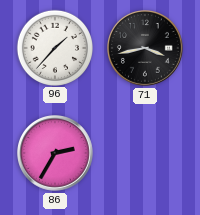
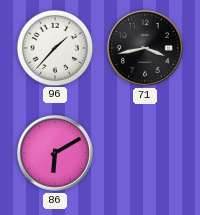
86: 2:35 -> 6:10
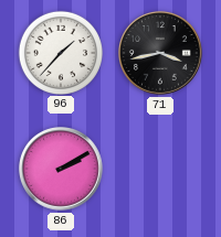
86: 6:10 -> 2:10
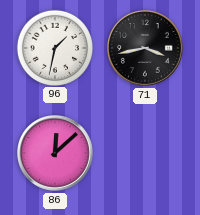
96: 1:37 -> 1:32
86: 2:10 -> 12:08
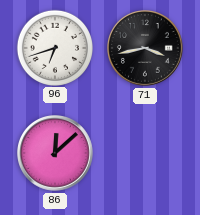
96: 1:32 -> 6:42
